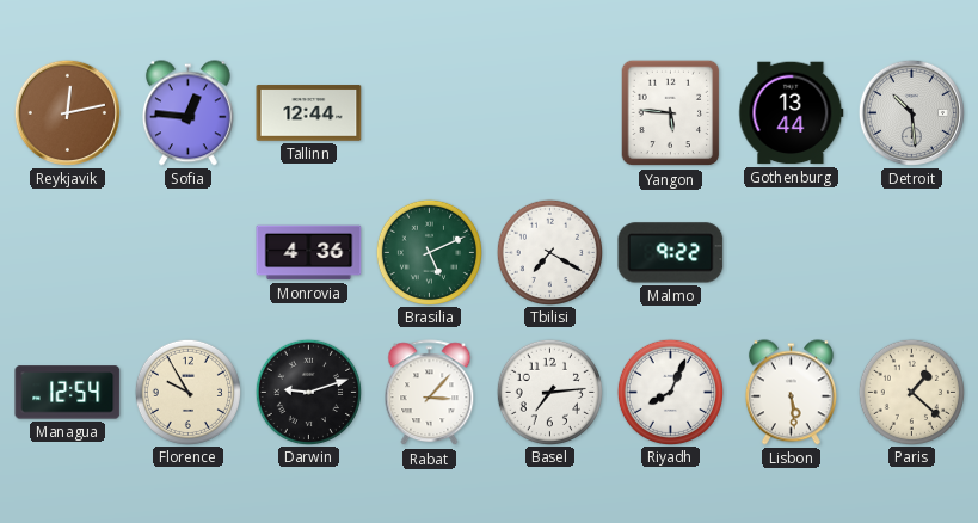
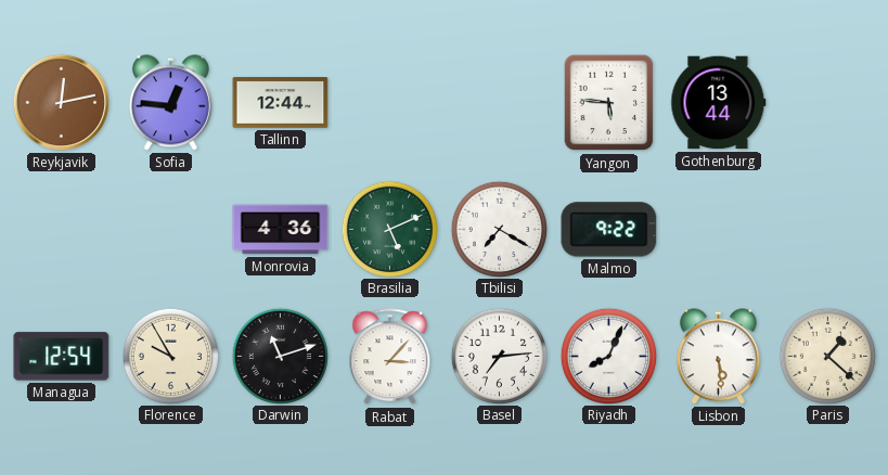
Detroit: 10:29 -> none
Darwin: 9:12 -> 11:12
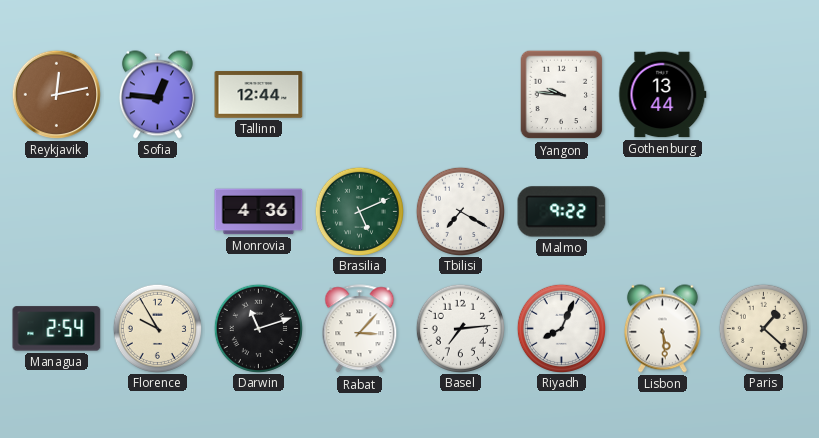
Yangon: 5:46 -> 9:46
Managua: 12:54 -> 2:54
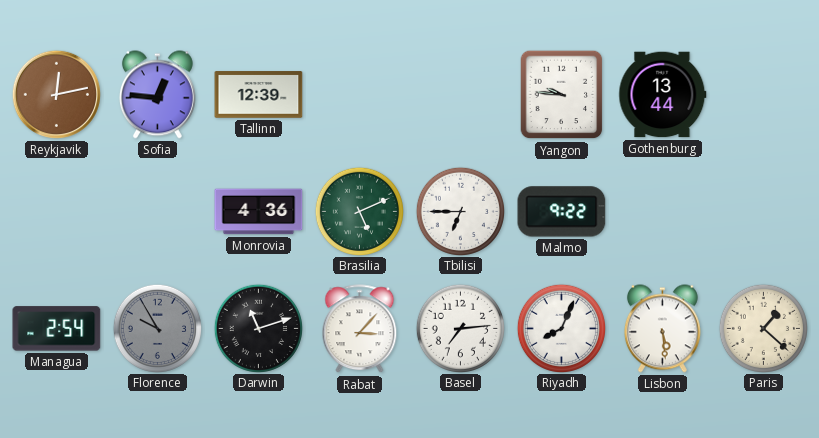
Tallinn: 12:44 -> 12:39
Tbilisi: 7:20 -> 6:45
Florence dial: cream -> grey
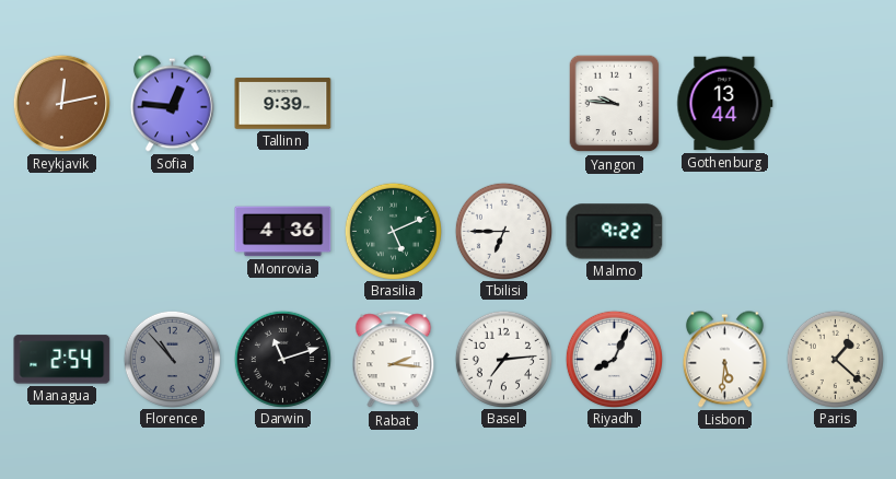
Tallinn: 12:39 -> 9:39
Florence: 9:55 -> 10:53
Rabat: 3:07 -> 2:16
Lisbon: 5:29 -> 5:31
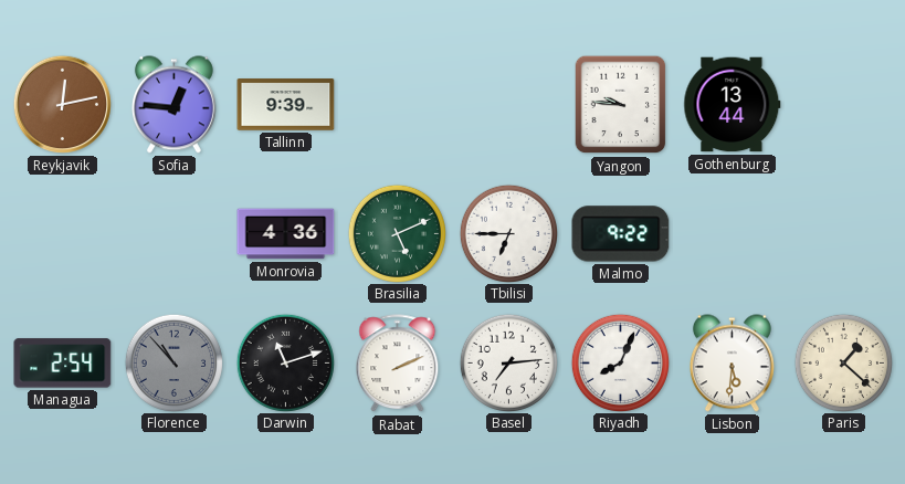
Rabat: 2:16 -> 2:11
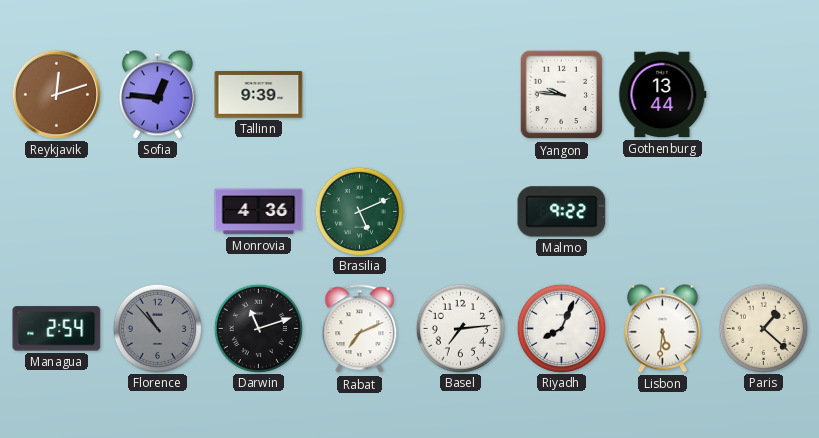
Reykjavik: 12:13 -> 12:12
Tbilisi: 6:45 -> none
Rabat: 2:11 -> 7:11
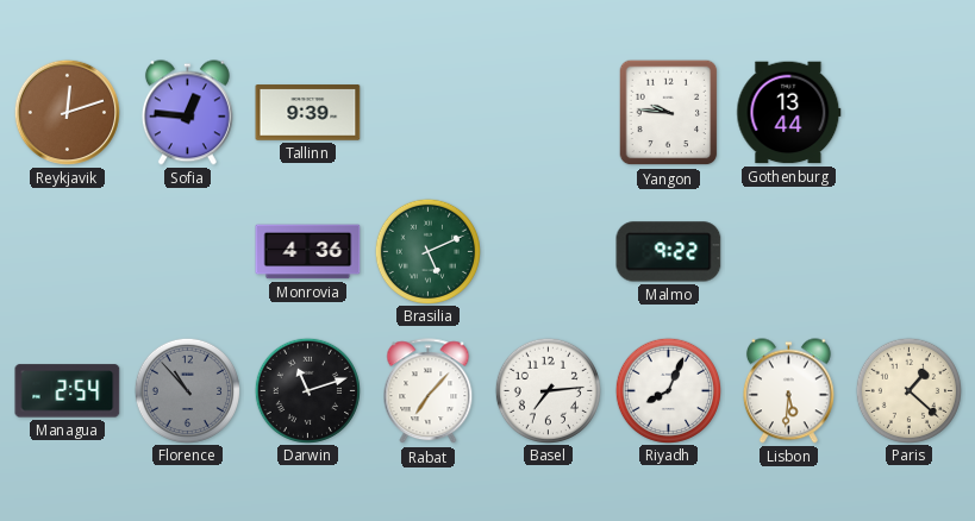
Rabat: 7:11 -> 7:07
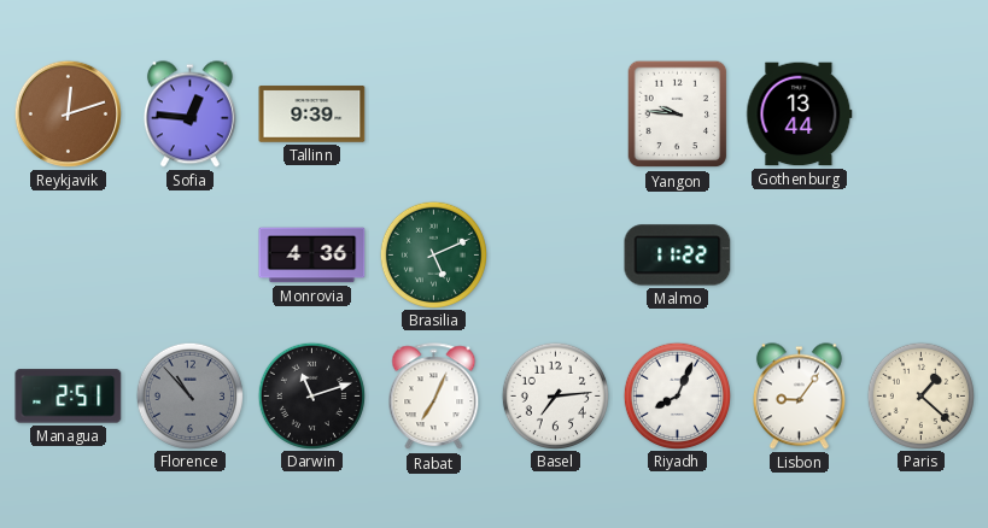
Malmo: 9:22 -> 11:22
Managua: 2:54 -> 2:51
Rabat: 7:07 -> 7:04
Lisbon: 5:31 -> 9:06
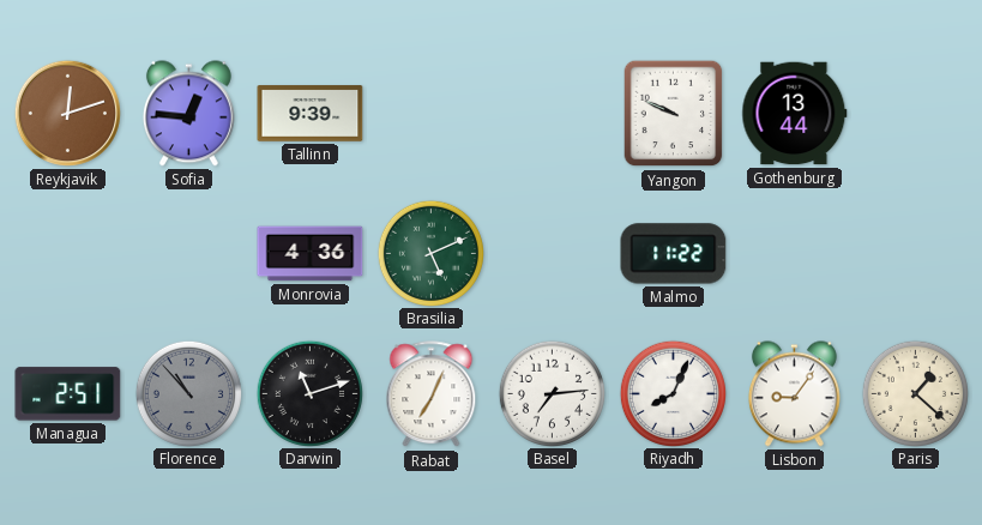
Yangon: 9:46 -> 9:49
